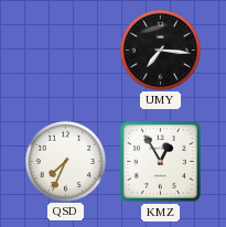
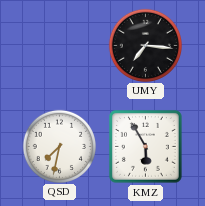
QSD: 7:34 -> 7:32
KMZ: 12:55 -> 5:55
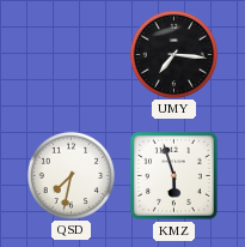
KMZ: 5:55 -> 5:57
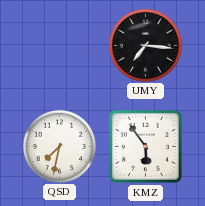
KMZ: 5:57 -> 5:54
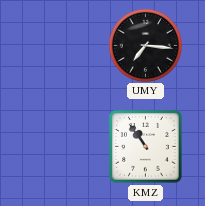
QSD: 7:32 -> none
KMZ: 5:54 -> 10:54
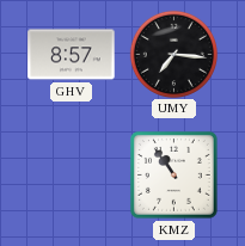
GHV: none -> 8:57
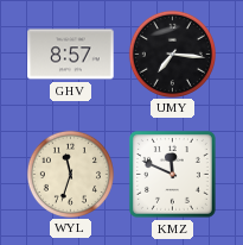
WYL: none -> 11:33
KMZ: 10:54 -> 11:49
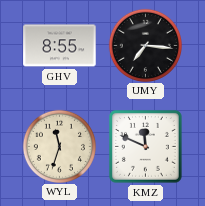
GHV: 8:57 -> 8:55
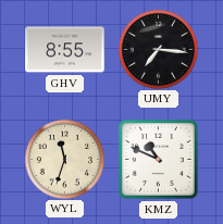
KMZ: 11:49 -> 10:49
